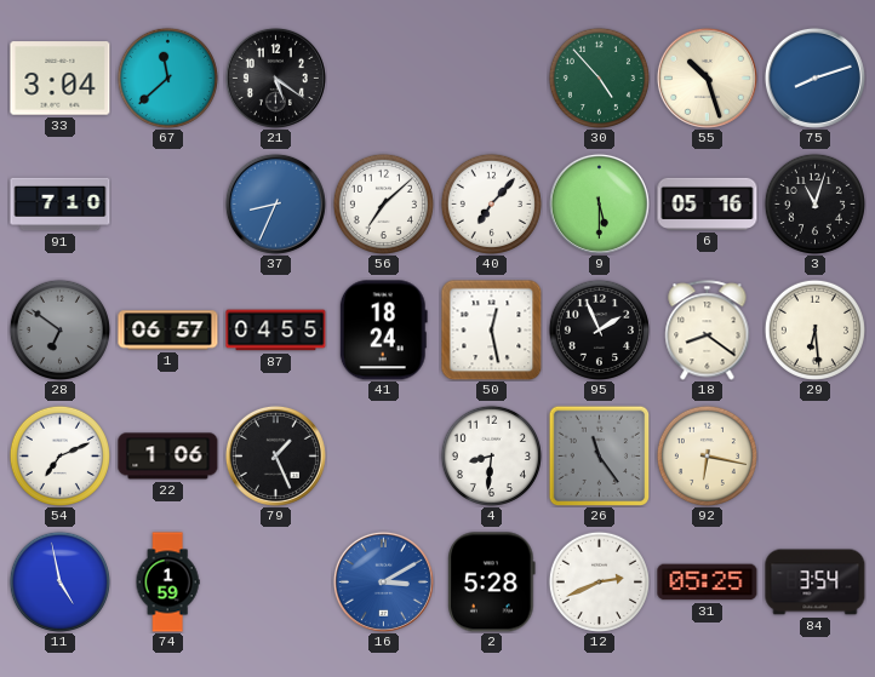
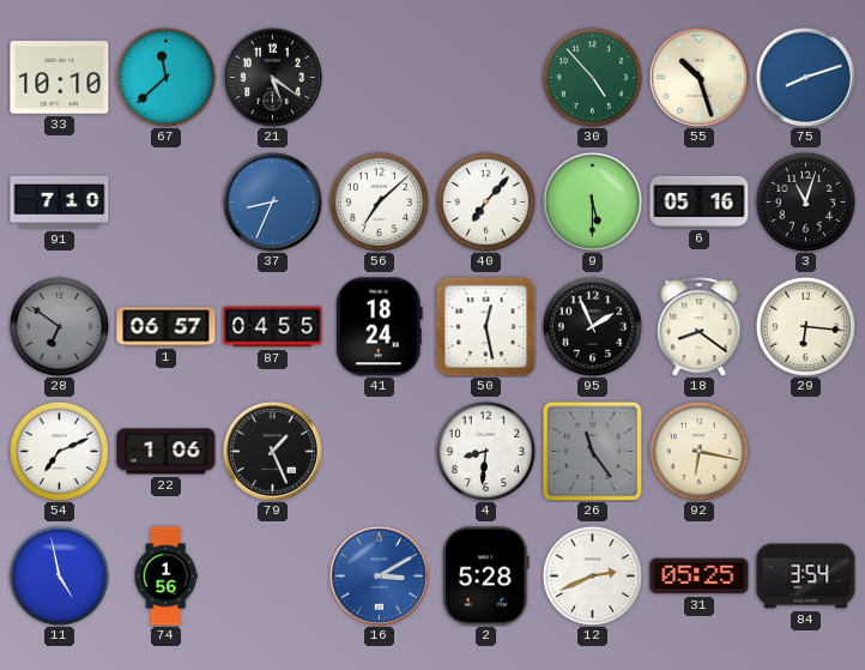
33: 3:04 -> 10:10
29: 6:29 -> 6:16
74: 1:59 -> 1:56
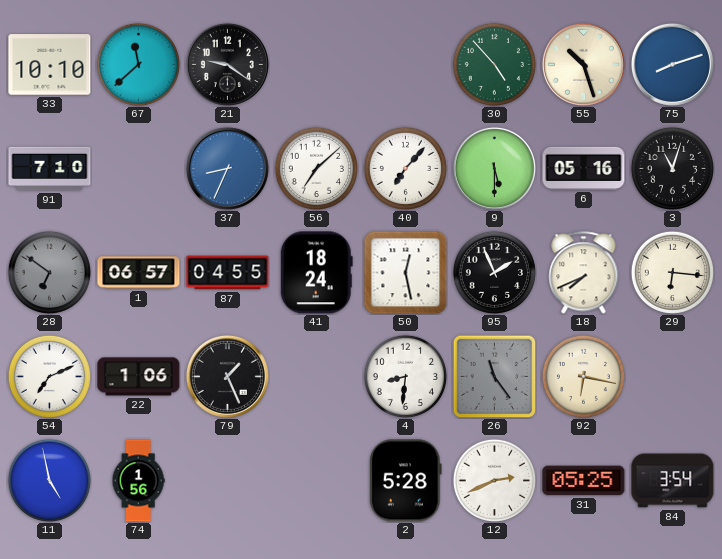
21: 5:21 -> 9:21
18: 8:21 -> 7:41
16: 3:10 -> none
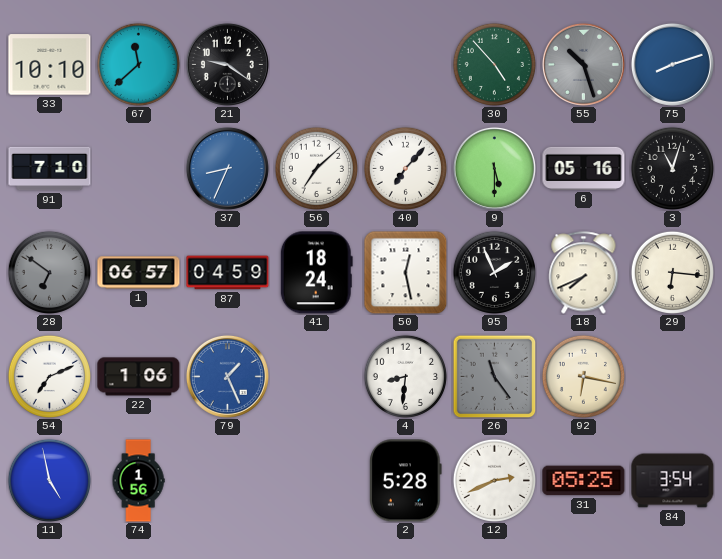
55 dial: cream -> grey
87: 04:55 -> 04:59
79 dial: black -> blue
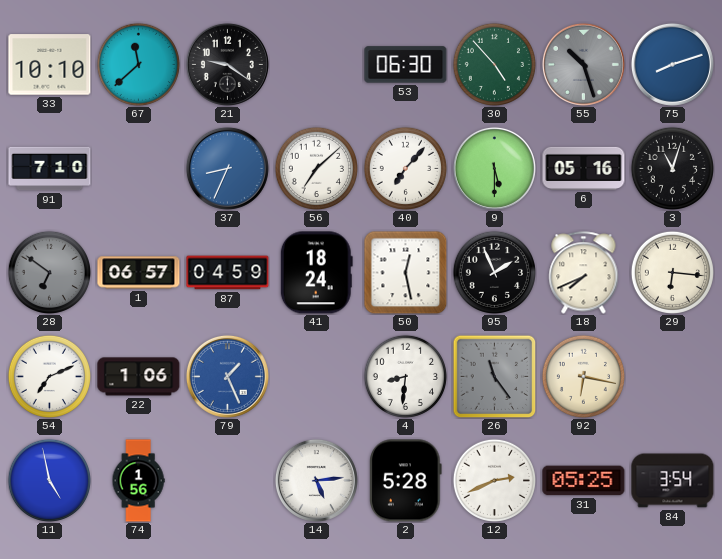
53: none -> 06:30
14: none -> 5:14
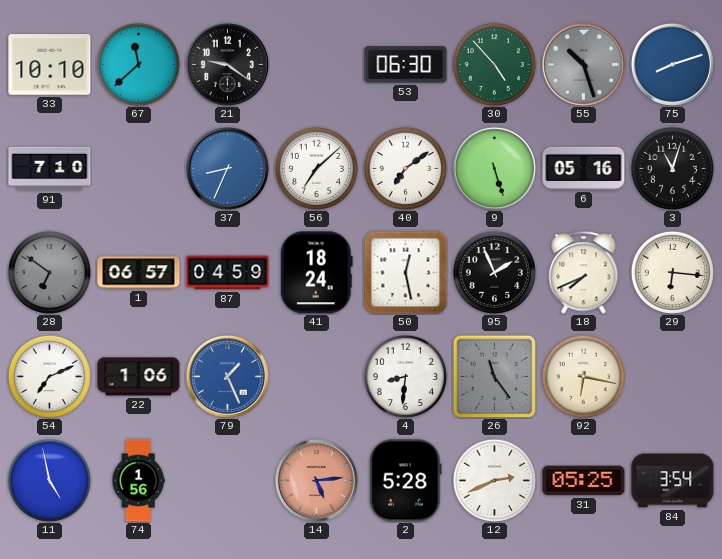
40: 7:07 -> 7:09
9: 5:30 -> 5:27
14 dial: white -> salmon
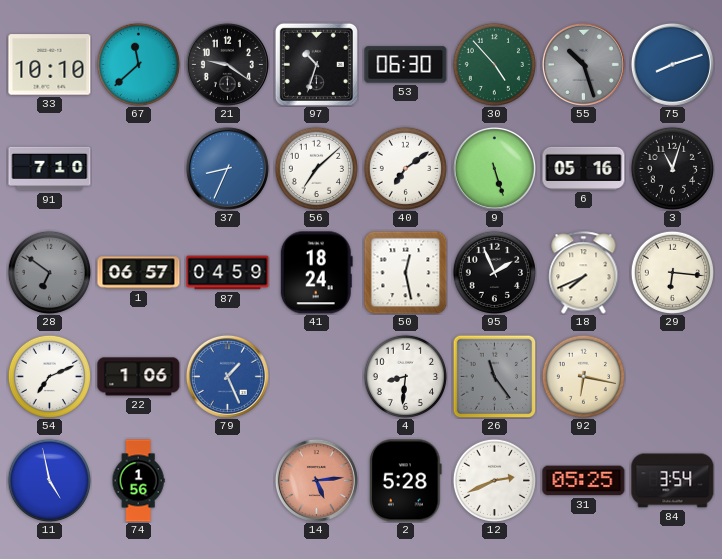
97: none -> 10:33
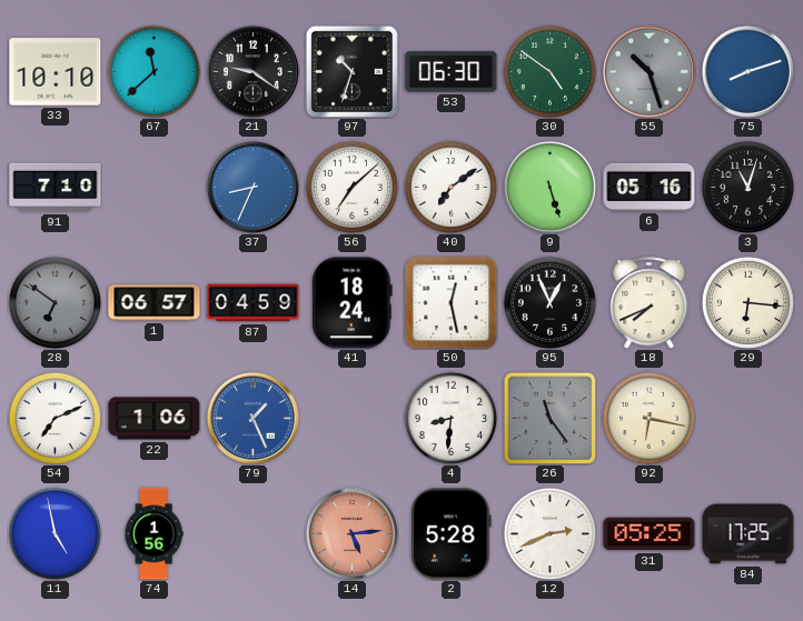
30: 4:53 -> 4:51
95: 1:56 -> 12:56
84: 3:54 -> 17:25
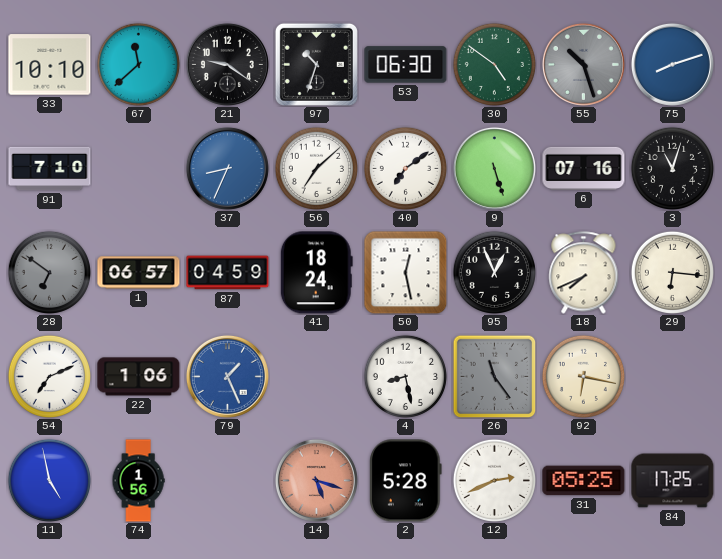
6: 05:16 -> 07:16
4: 8:31 -> 8:28
14: 5:14 -> 5:18
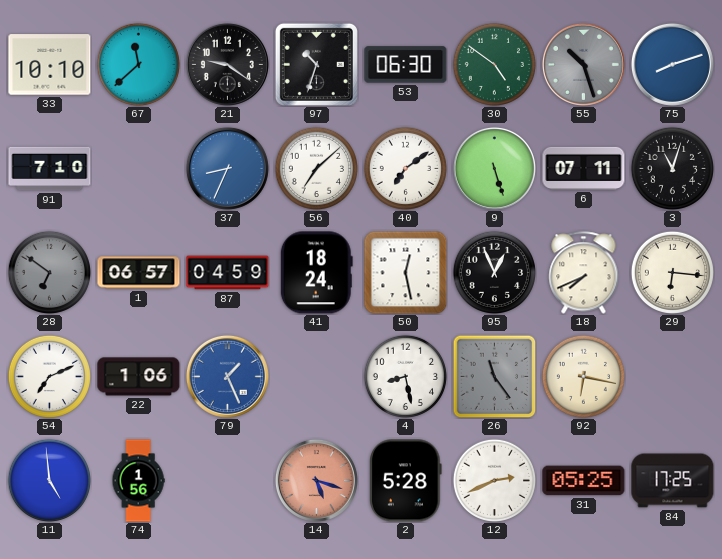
6: 07:16 -> 07:11
11: 4:58 -> 4:59
